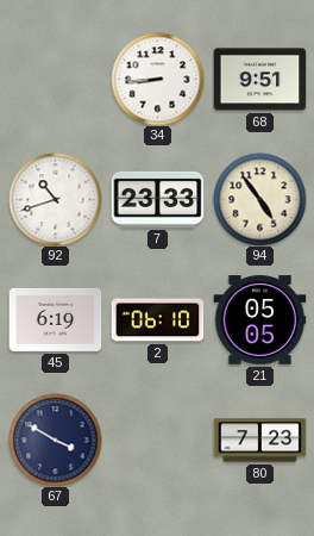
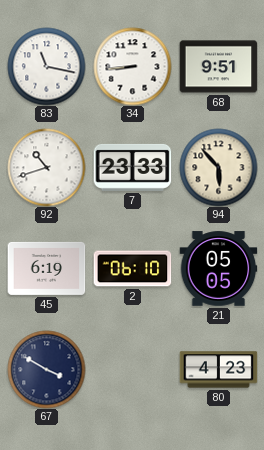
83: none -> 11:17
94: 4:54 -> 5:53
80: 7:23 -> 4:23
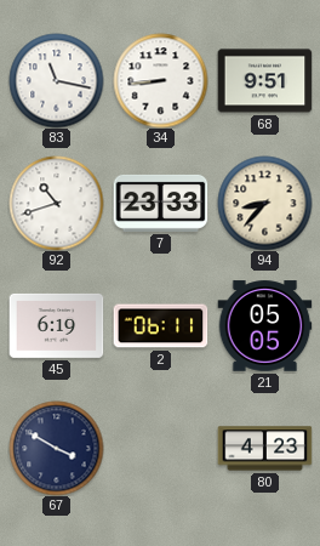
94: 5:53 -> 8:37
2: 06:10 -> 06:11
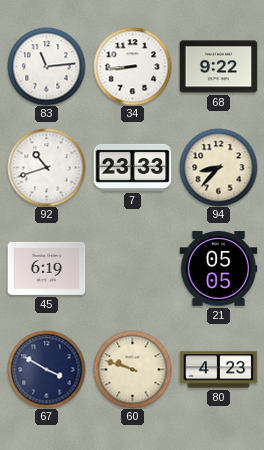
83: 11:17 -> 11:14
68: 9:51 -> 9:22
2: 06:11 -> none
60: none -> 9:48
